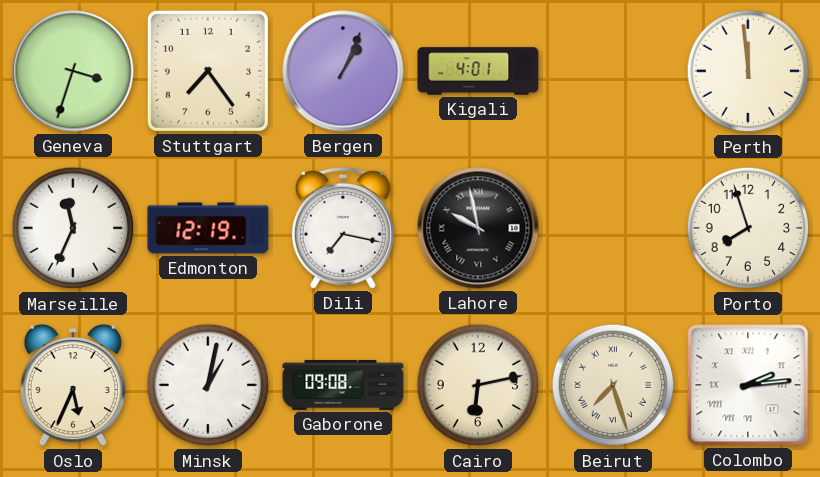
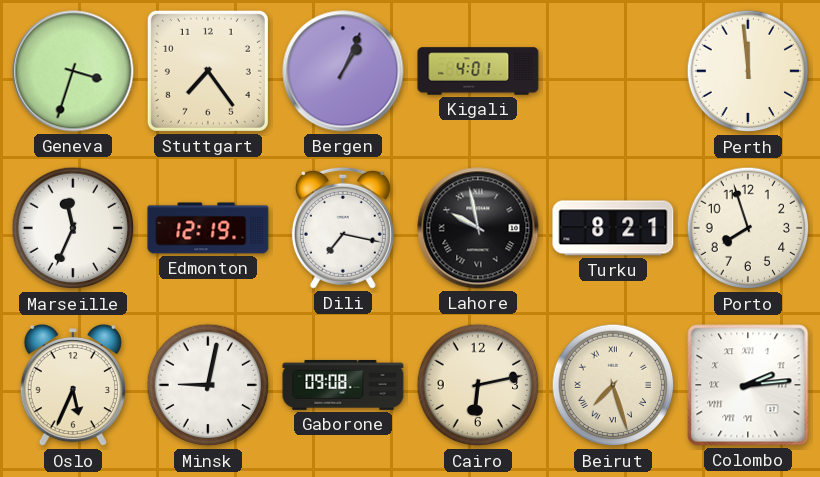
Turku: none -> 8:21
Minsk: 1:02 -> 9:02
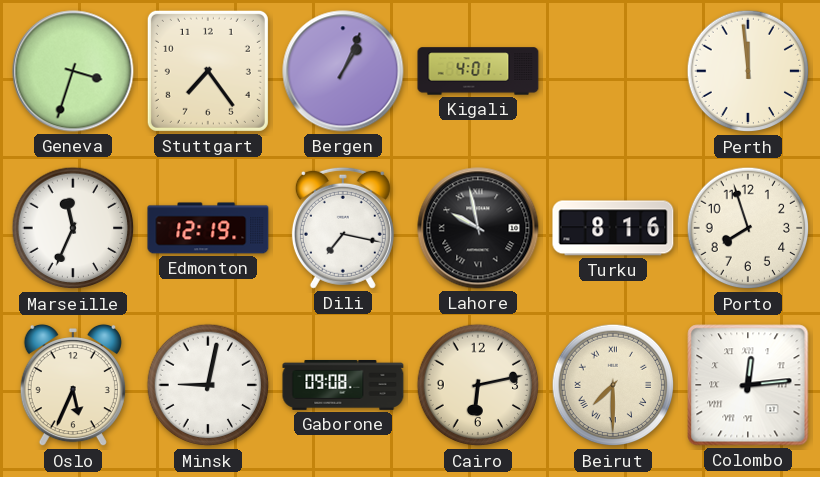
Turku: 8:21 -> 8:16
Beirut: 7:27 -> 7:30
Colombo: 2:14 -> 12:14
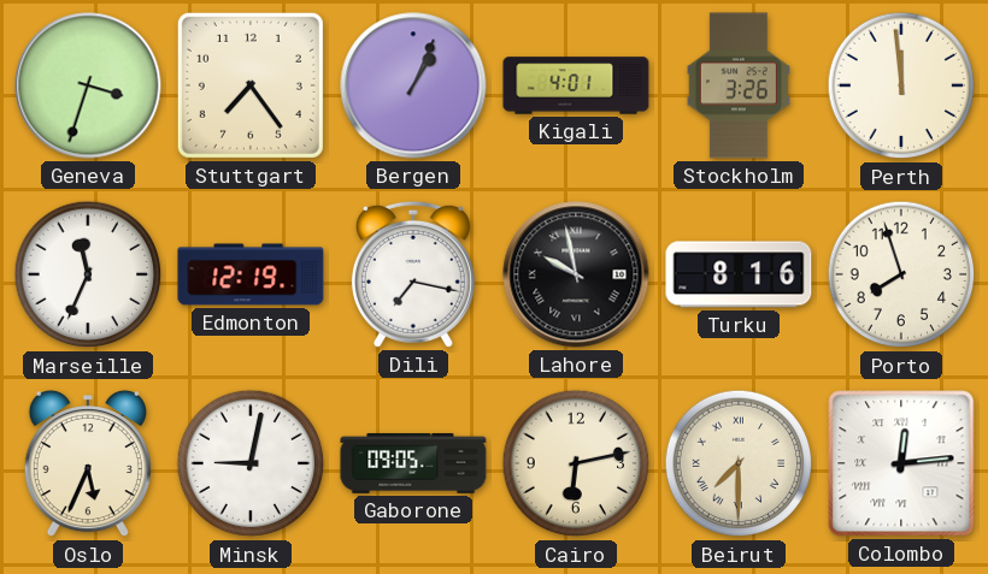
Stockholm: none -> 3:26
Gaborone: 09:08 -> 09:05
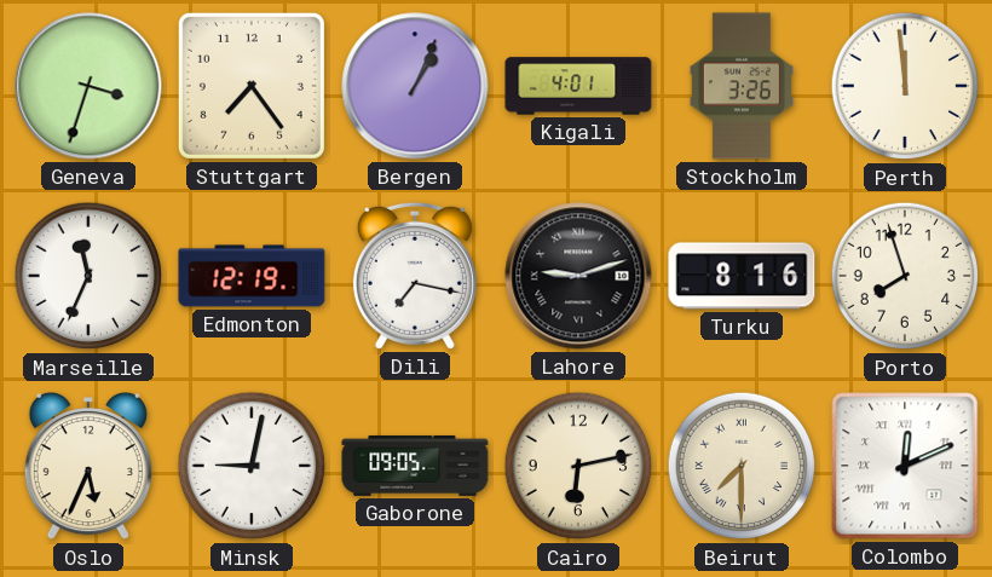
Lahore: 9:58 -> 9:12
Colombo: 12:14 -> 12:11
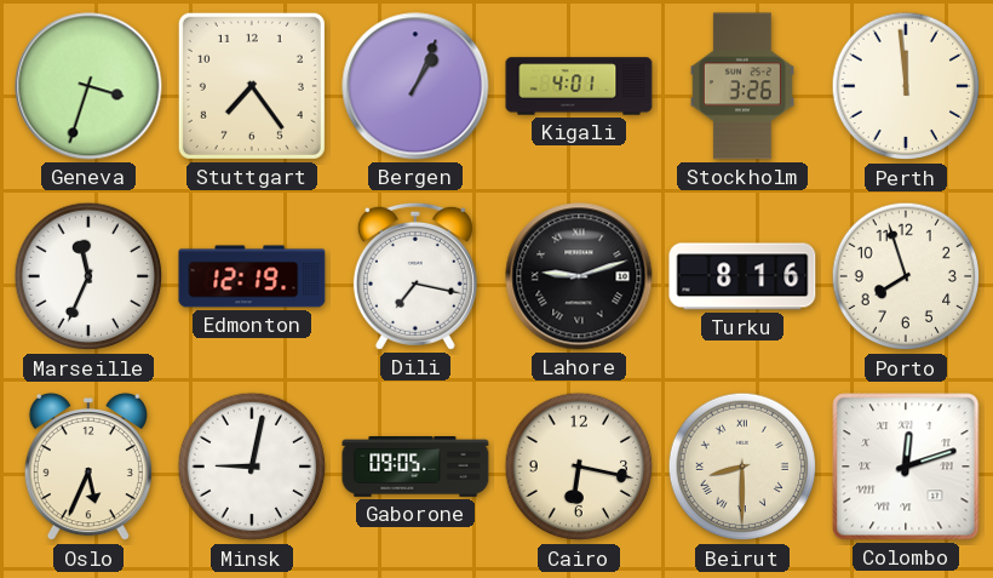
Cairo: 6:13 -> 6:17
Beirut: 7:30 -> 8:30
Colombo: 12:11 -> 12:12
